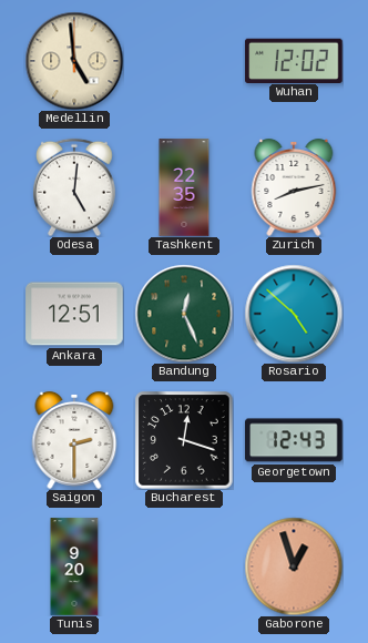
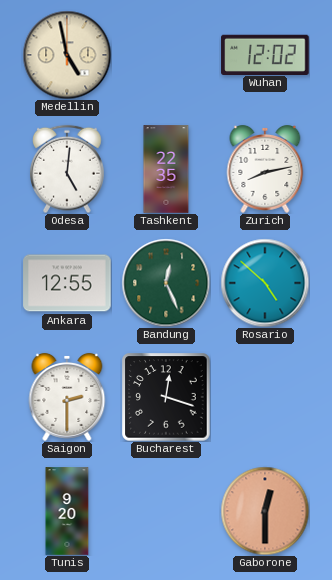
Medellin: 4:59 -> 4:58
Ankara: 12:51 -> 12:55
Georgetown: 12:43 -> none
Gaborone: 12:57 -> 12:30
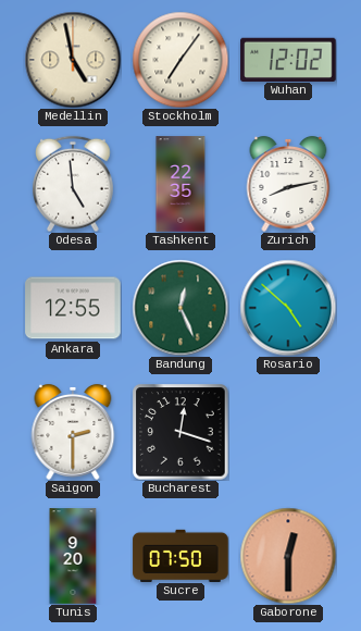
Stockholm: none -> 7:06
Odesa: 5:01 -> 4:59
Sucre: none -> 07:50
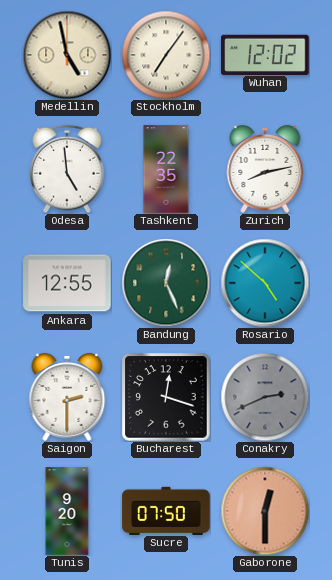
Conakry: none -> 2:41
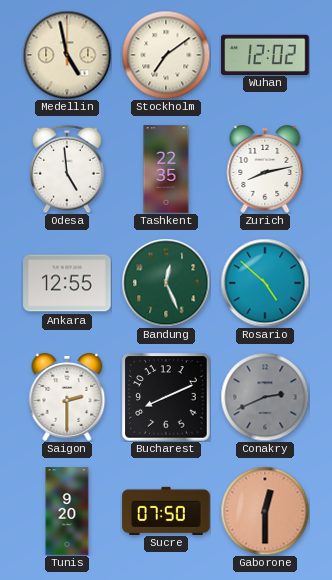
Stockholm: 7:06 -> 7:09
Bucharest: 12:18 -> 8:11
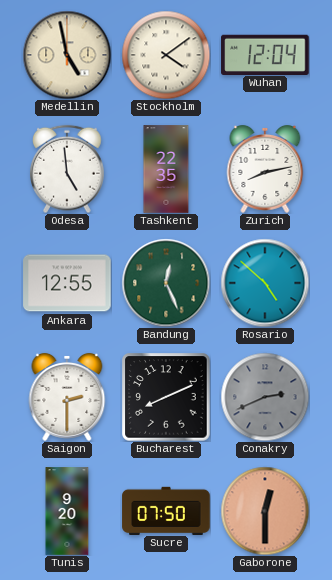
Stockholm: 7:09 -> 4:09
Wuhan: 12:02 -> 12:04
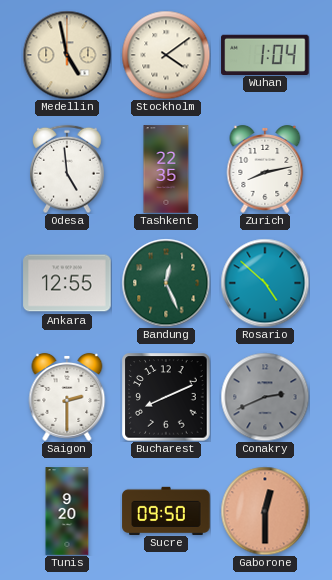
Wuhan: 12:04 -> 1:04
Sucre: 07:50 -> 09:50
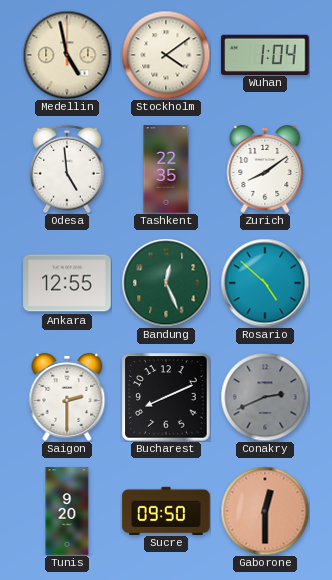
Zurich: 8:13 -> 8:09
